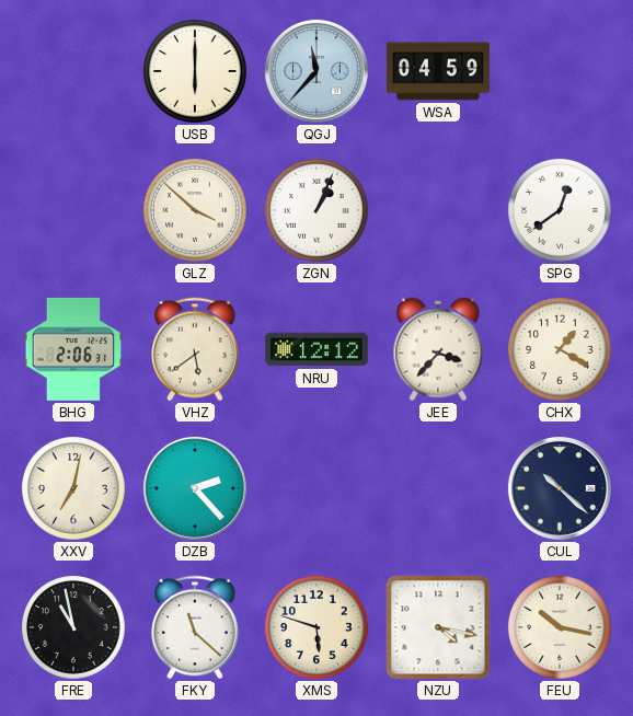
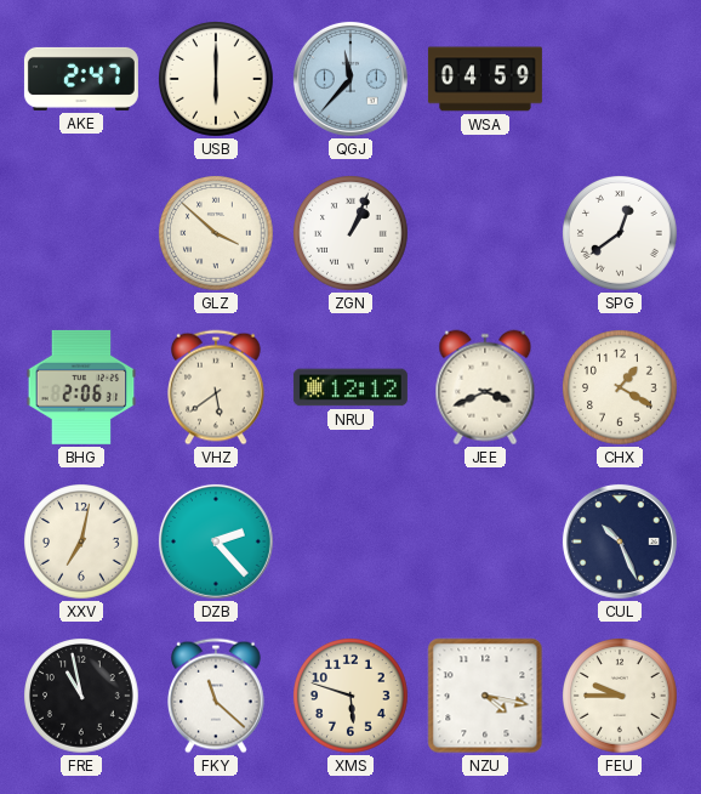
AKE: none -> 2:47
JEE: 3:37 -> 3:41
CUL: 10:22 -> 10:26
FEU: 10:17 -> 9:45
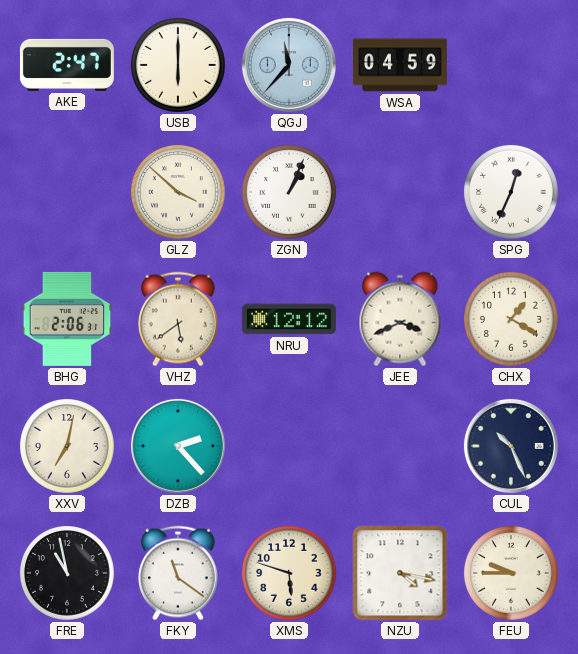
SPG: 12:39 -> 12:34
FKY: 11:22 -> 11:21
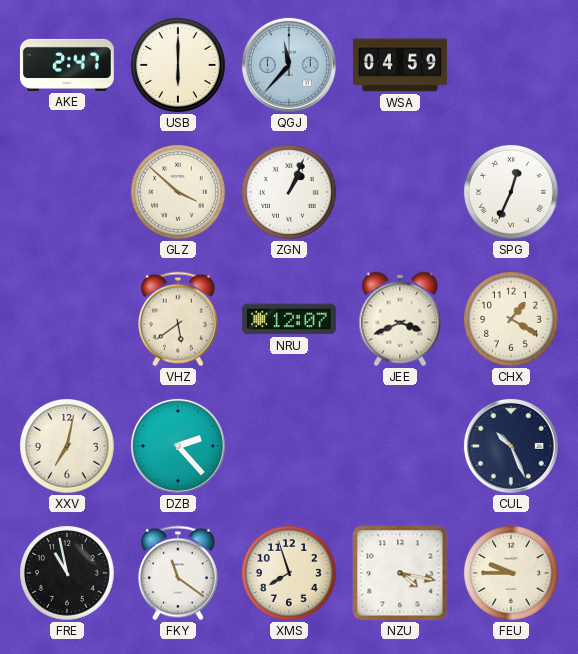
BHG: 2:06 -> none
NRU: 12:12 -> 12:07
XMS: 5:48 -> 7:57
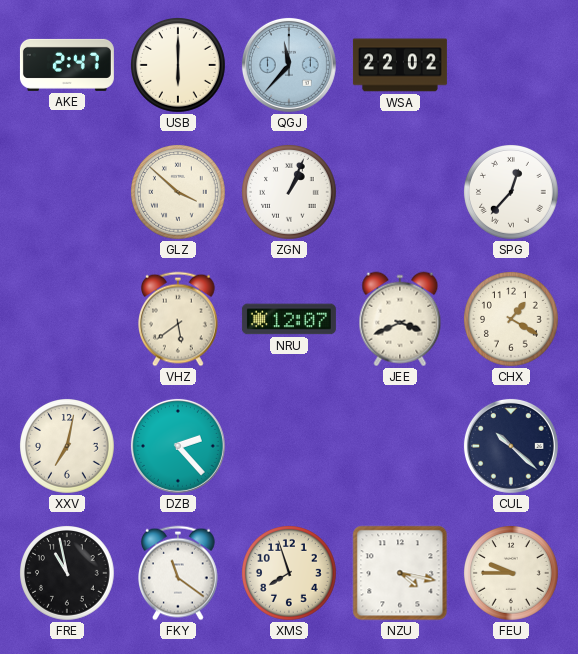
WSA: 04:59 -> 22:02
SPG: 12:34 -> 12:37
CUL: 10:26 -> 10:22
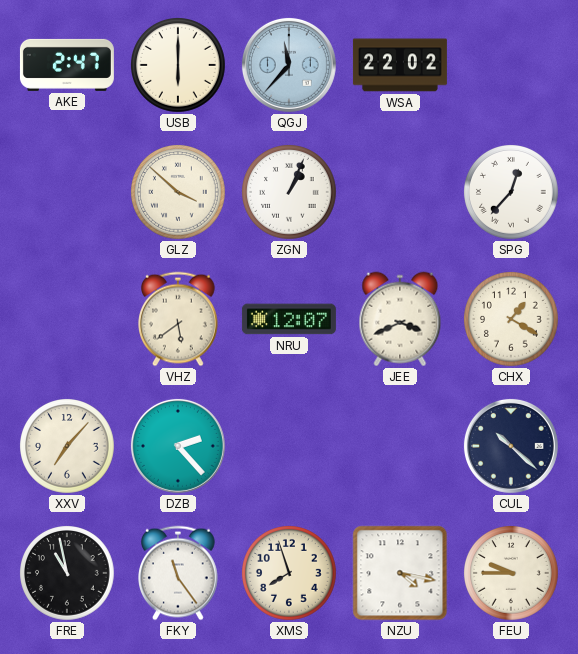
XXV: 7:02 -> 7:07
FKY: 11:21 -> 11:24
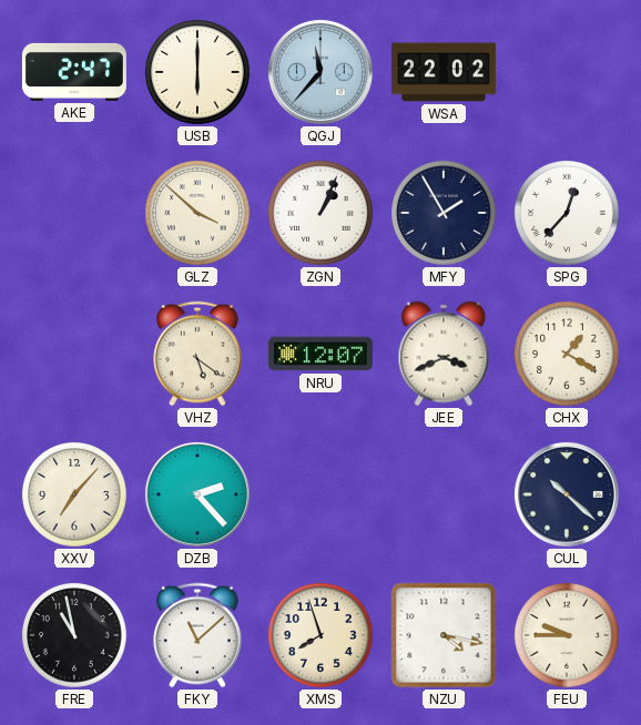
MFY: none -> 1:55
VHZ: 5:39 -> 5:21
FKY: 11:24 -> 11:08
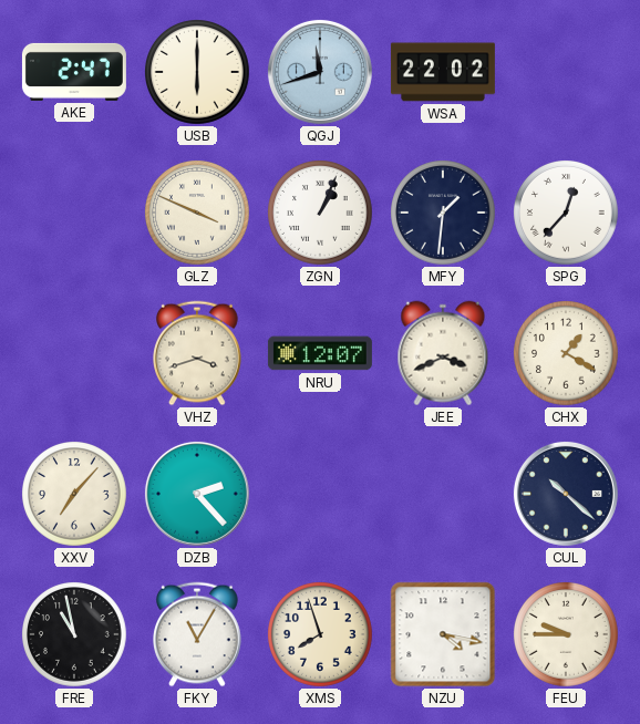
QGJ: 11:37 -> 11:42
GLZ: 3:52 -> 3:49
MFY: 1:55 -> 1:31
VHZ: 5:21 -> 3:42
FKY: 11:08 -> 11:05
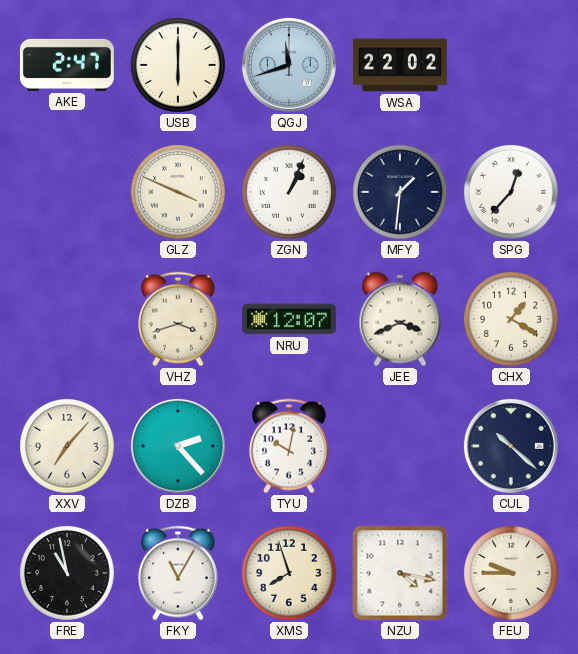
TYU: none -> 10:02
